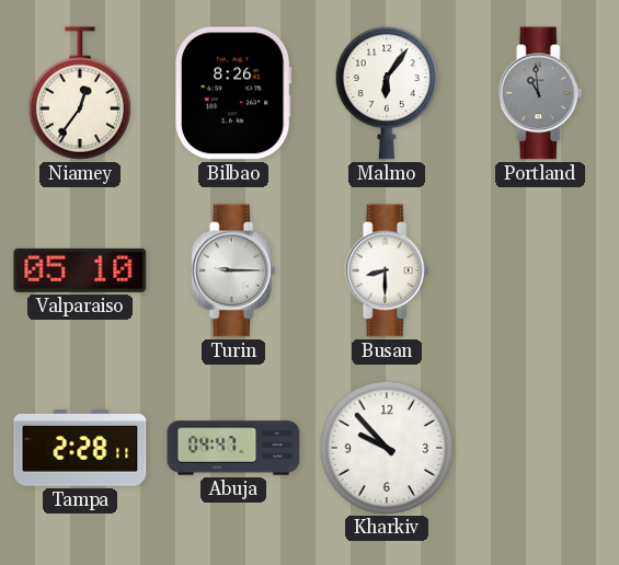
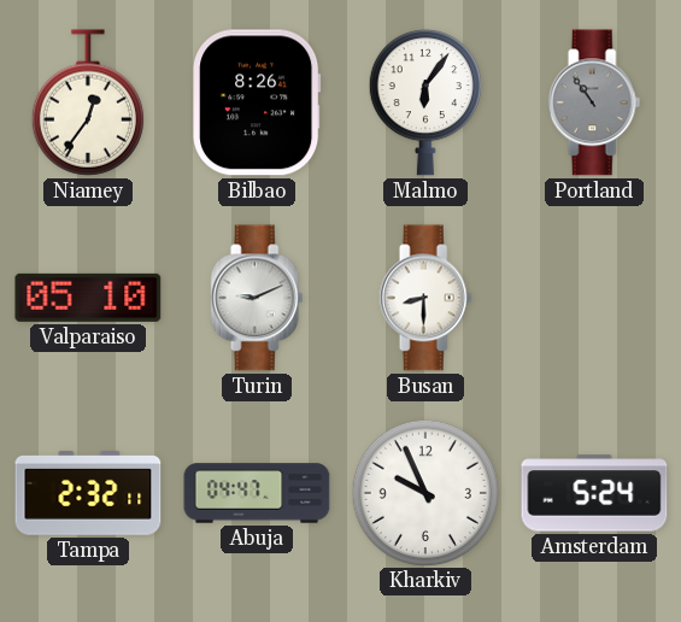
Portland: 10:59 -> 10:54
Turin: 9:15 -> 9:11
Tampa: 2:28 -> 2:32
Kharkiv: 9:53 -> 9:56
Amsterdam: none -> 5:24
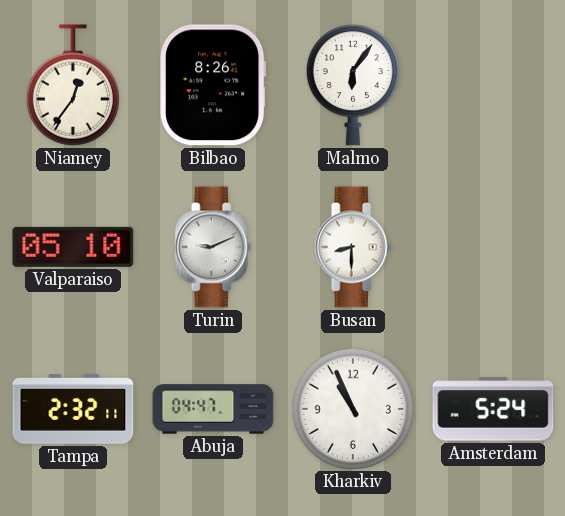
Portland: 10:54 -> none
Kharkiv: 9:56 -> 10:56
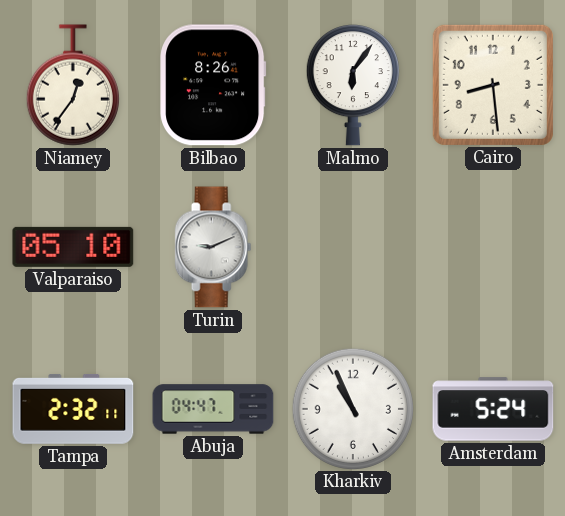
Cairo: none -> 8:29
Busan: 8:30 -> none
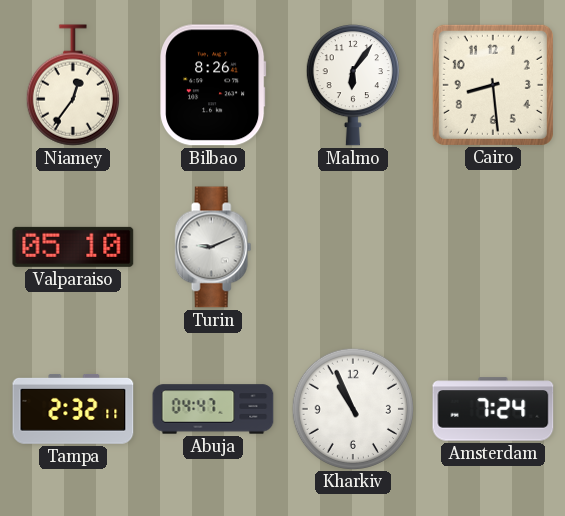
Amsterdam: 5:24 -> 7:24
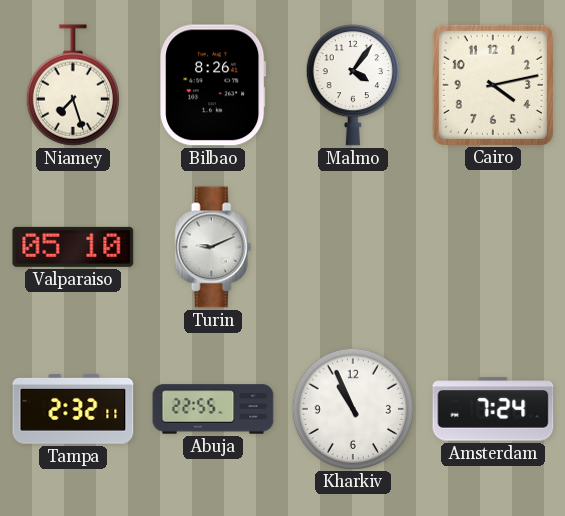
Niamey: 12:36 -> 7:27
Malmo: 6:06 -> 4:06
Cairo: 8:29 -> 4:13
Abuja: 04:47 -> 22:55
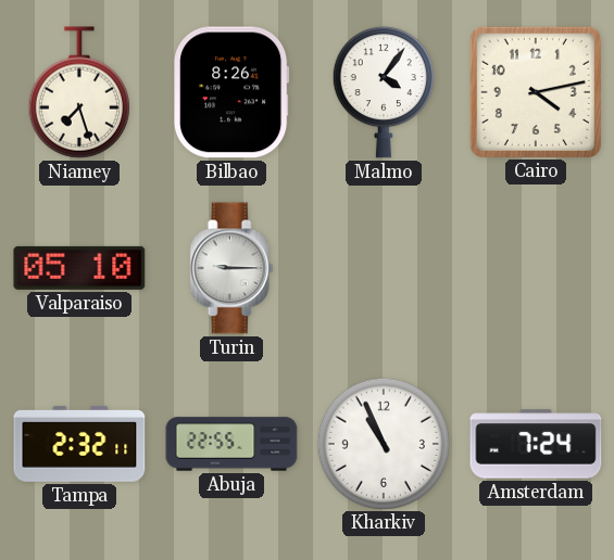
Turin: 9:11 -> 9:15
